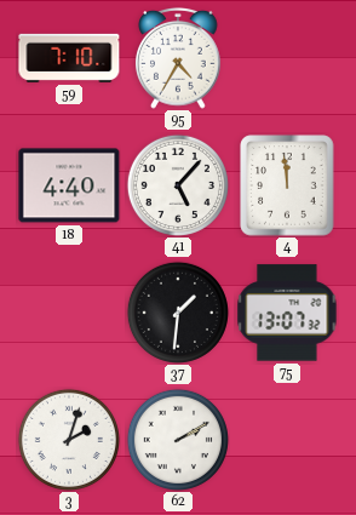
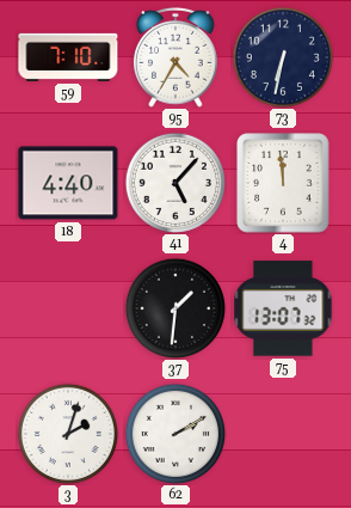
73: none -> 6:32
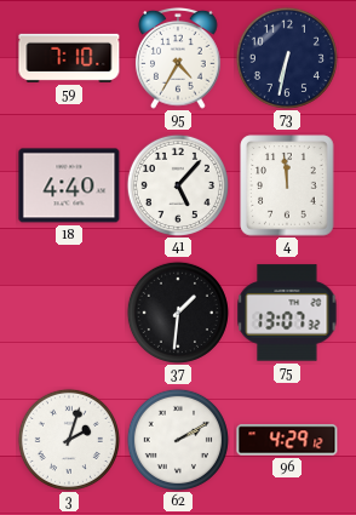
96: none -> 4:29
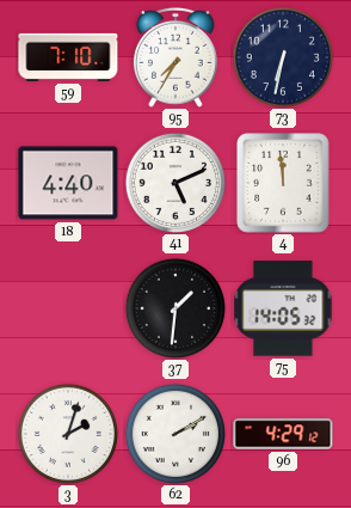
95: 4:35 -> 7:35
41: 5:07 -> 5:11
75: 13:07 -> 14:05
